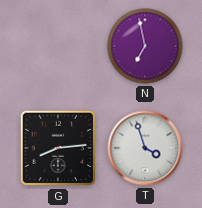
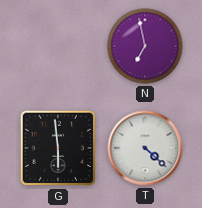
G: 8:14 -> 5:59
T: 3:57 -> 4:22
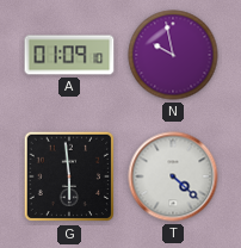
A: none -> 01:09
N: 6:58 -> 9:58
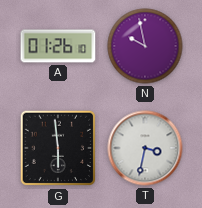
A: 01:09 -> 01:26
T: 4:22 -> 3:32
